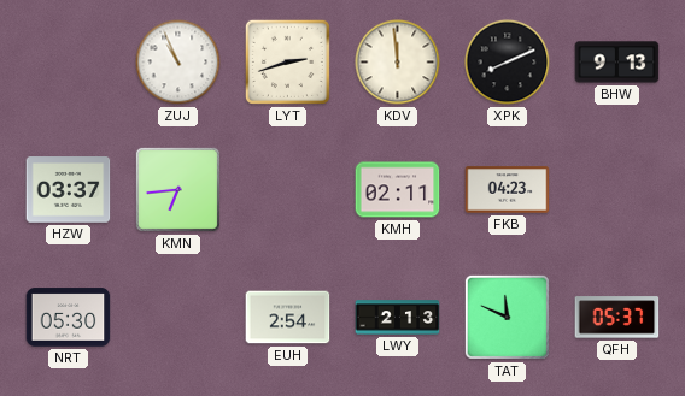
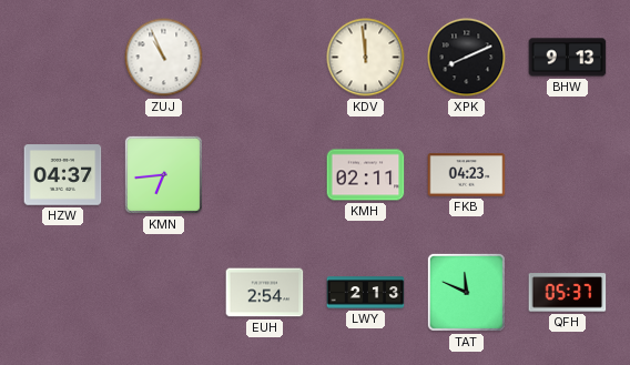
LYT: 2:42 -> none
HZW: 03:37 -> 04:37
NRT: 05:30 -> none
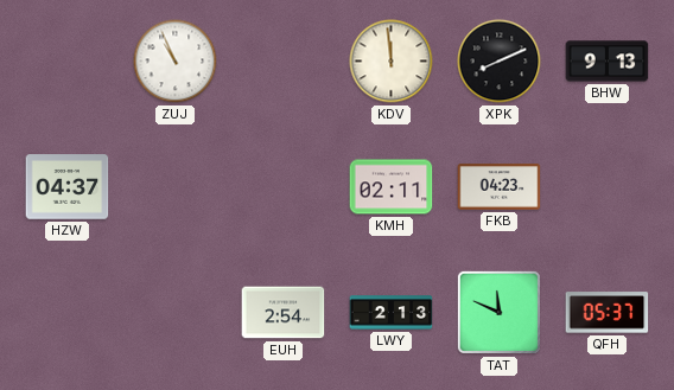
KMN: 6:44 -> none
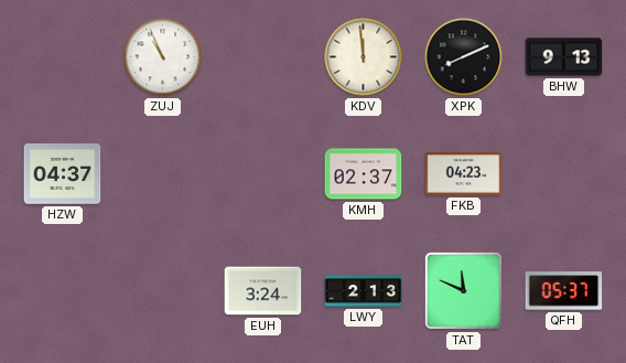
KMH: 02:11 -> 02:37
EUH: 2:54 -> 3:24
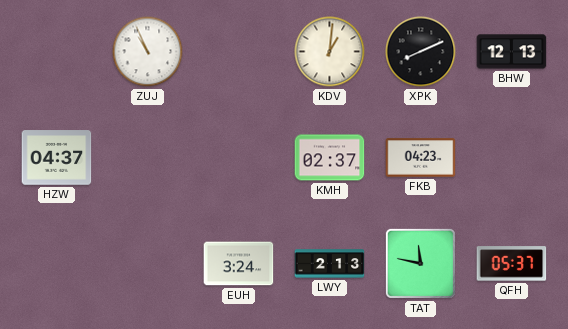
KDV: 11:59 -> 1:01
BHW: 9:13 -> 12:13
TAT: 11:49 -> 11:47
